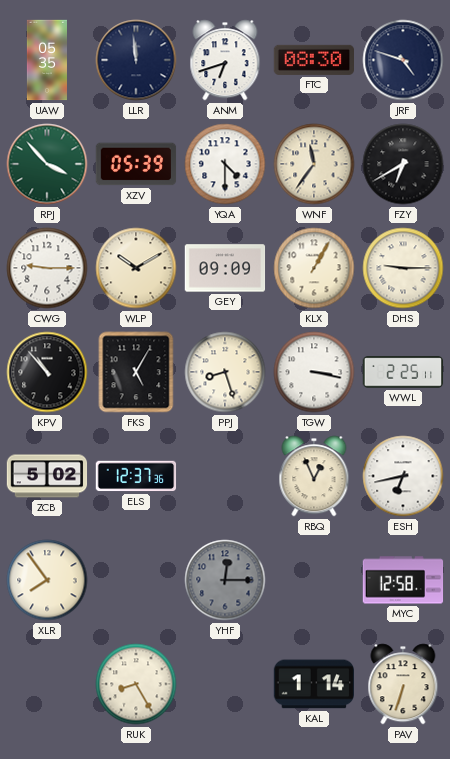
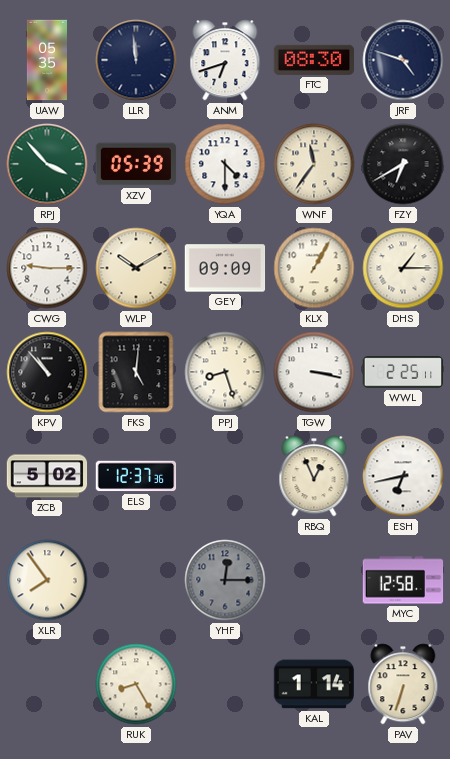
DHS: 9:15 -> 1:15
FKS: 5:05 -> 5:01
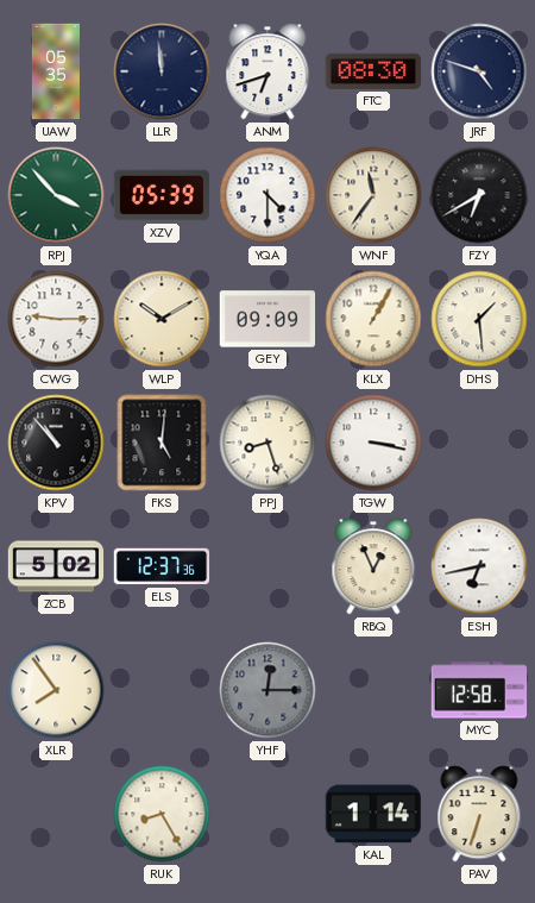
DHS: 1:15 -> 1:29
WWL: 2:25 -> none
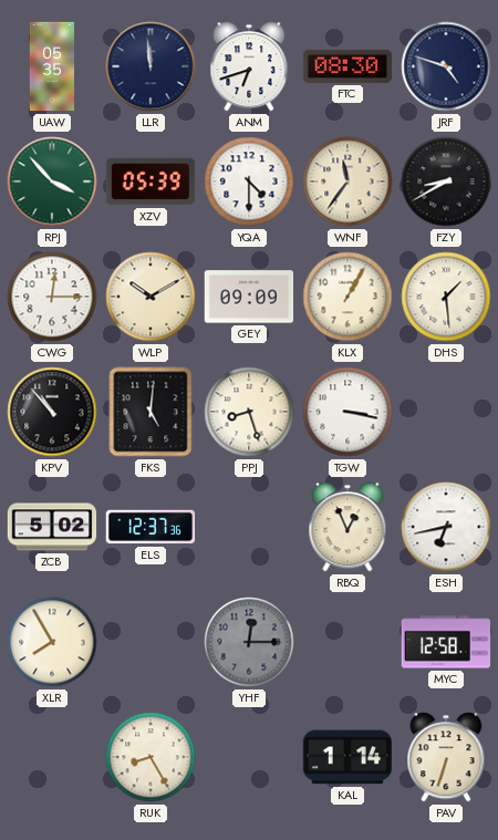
FZY: 6:40 -> 8:40
CWG: 9:15 -> 12:15
XLR: 7:54 -> 7:55
